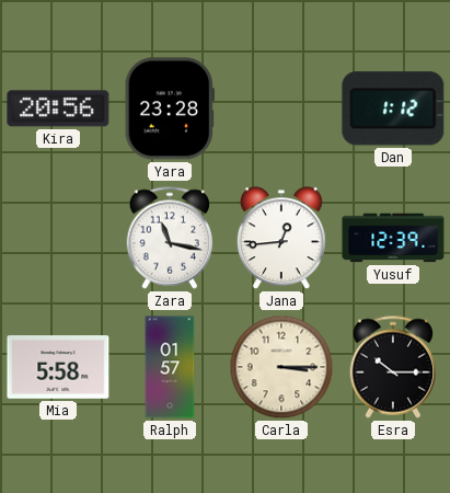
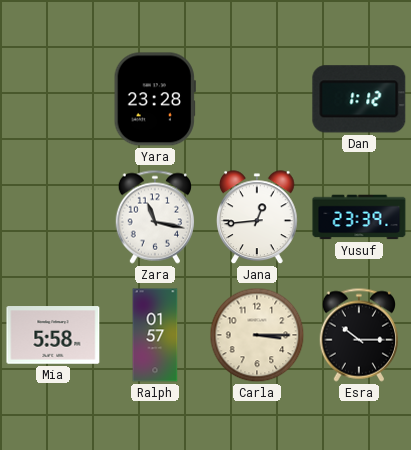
Kira: 20:56 -> none
Yusuf: 12:39 -> 23:39
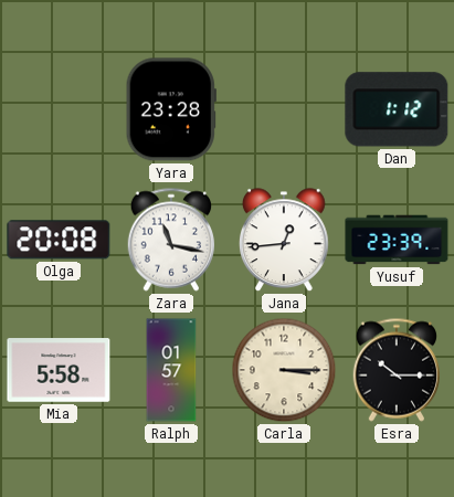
Olga: none -> 20:08
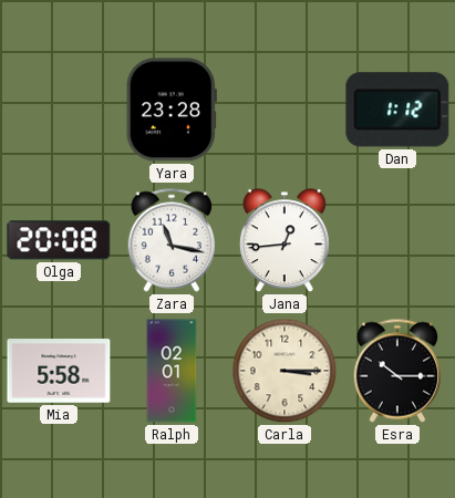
Yusuf: 23:39 -> none
Ralph: 01:57 -> 02:01
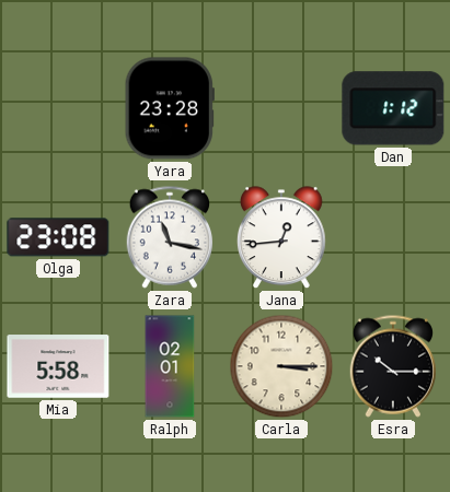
Olga: 20:08 -> 23:08
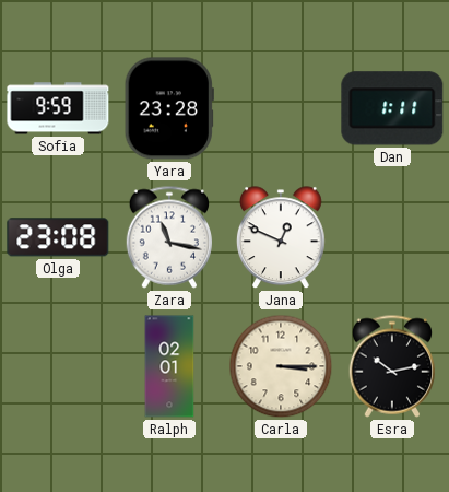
Sofia: none -> 9:59
Dan: 1:12 -> 1:11
Jana: 12:44 -> 12:49
Mia: 5:58 -> none
Esra: 10:15 -> 10:13
